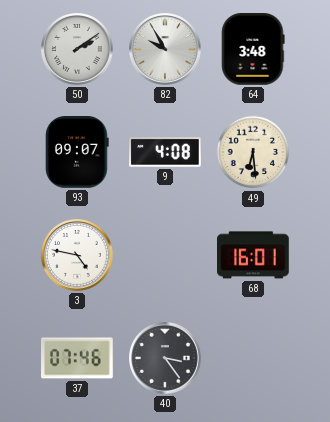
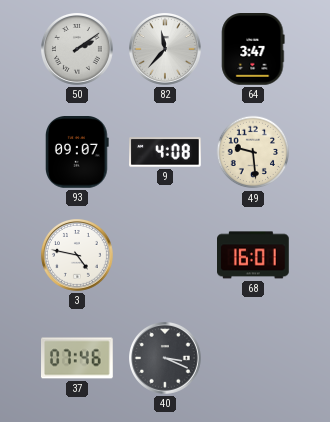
82: 9:55 -> 11:37
64: 3:48 -> 3:47
49: 6:29 -> 9:29
40: 3:24 -> 3:19
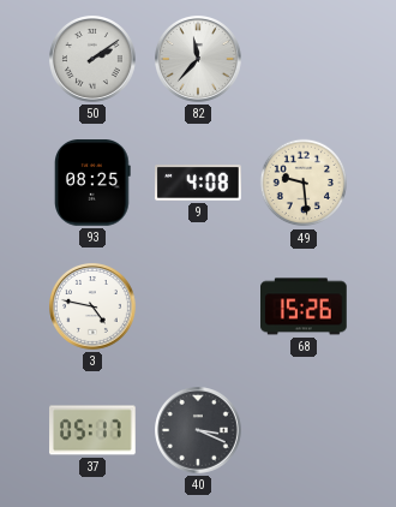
64: 3:47 -> none
93: 09:07 -> 08:25
68: 16:01 -> 15:26
37: 07:46 -> 05:17
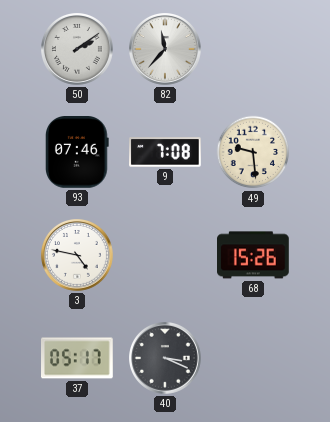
93: 08:25 -> 07:46
9: 4:08 -> 7:08
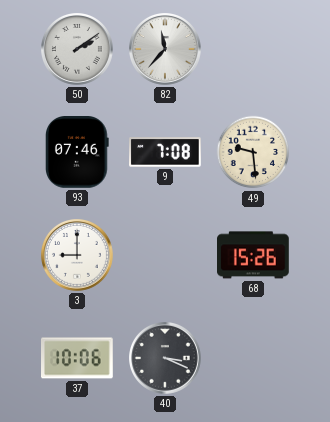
3: 4:47 -> 9:00
37: 05:17 -> 10:06
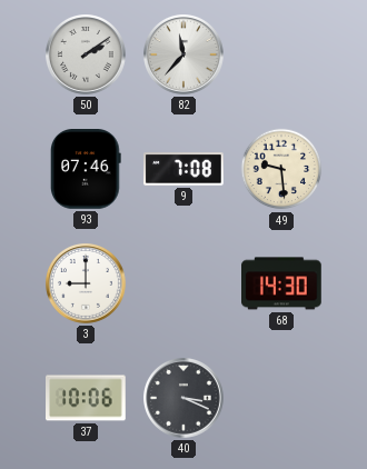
68: 15:26 -> 14:30
